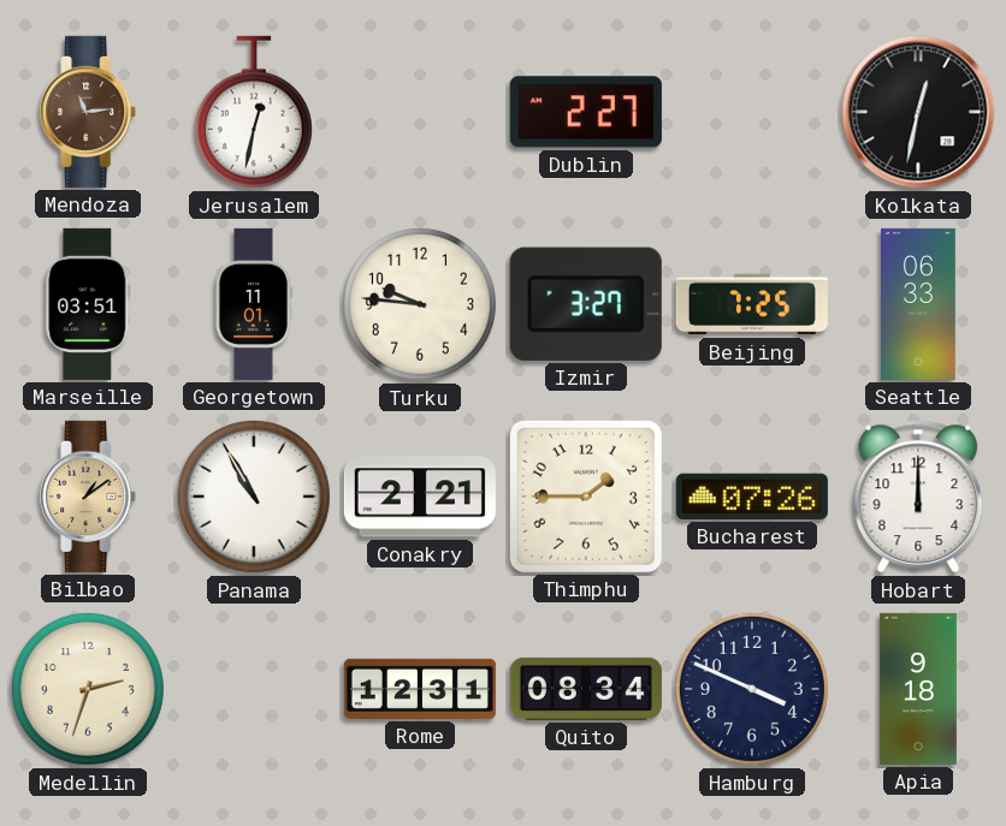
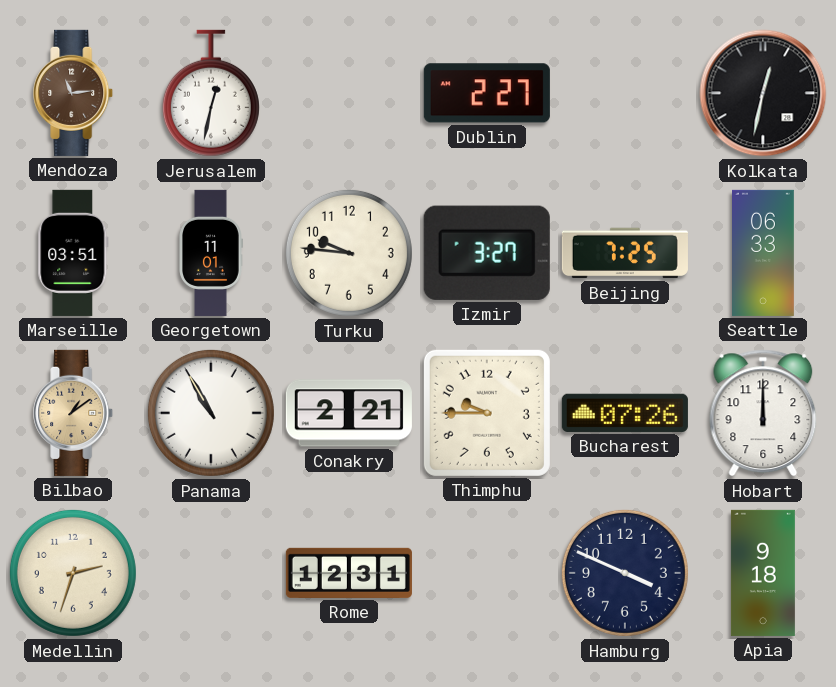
Thimphu: 1:45 -> 9:45
Quito: 08:34 -> none
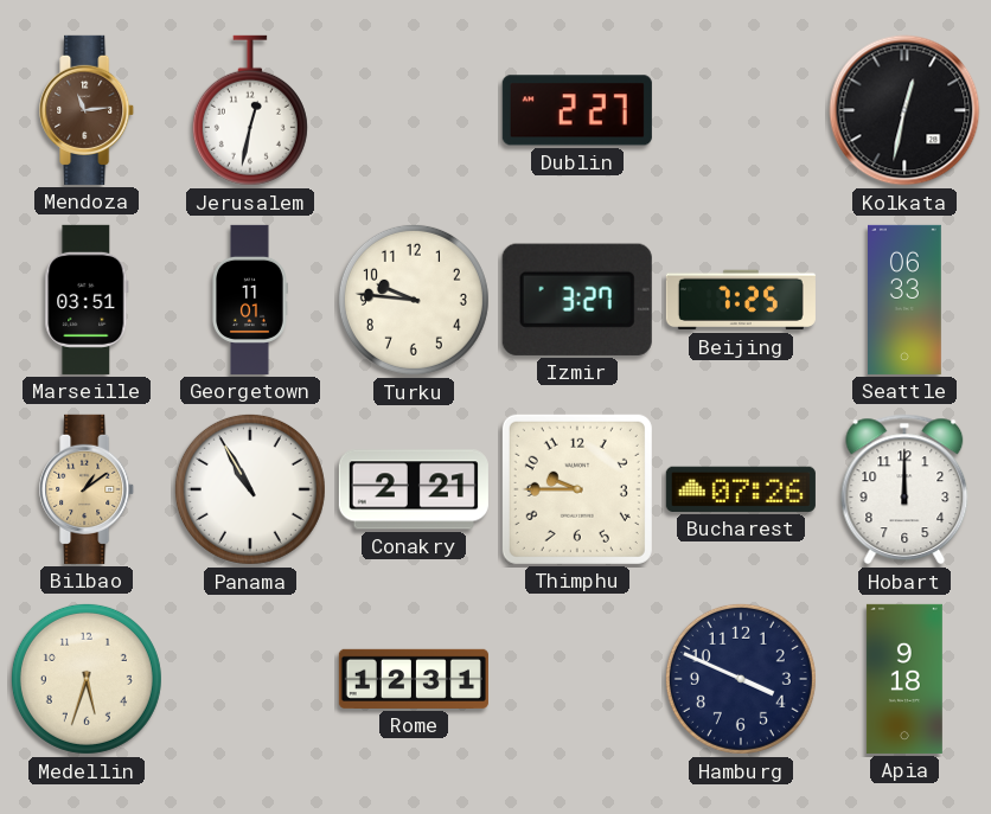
Medellin: 2:33 -> 5:33
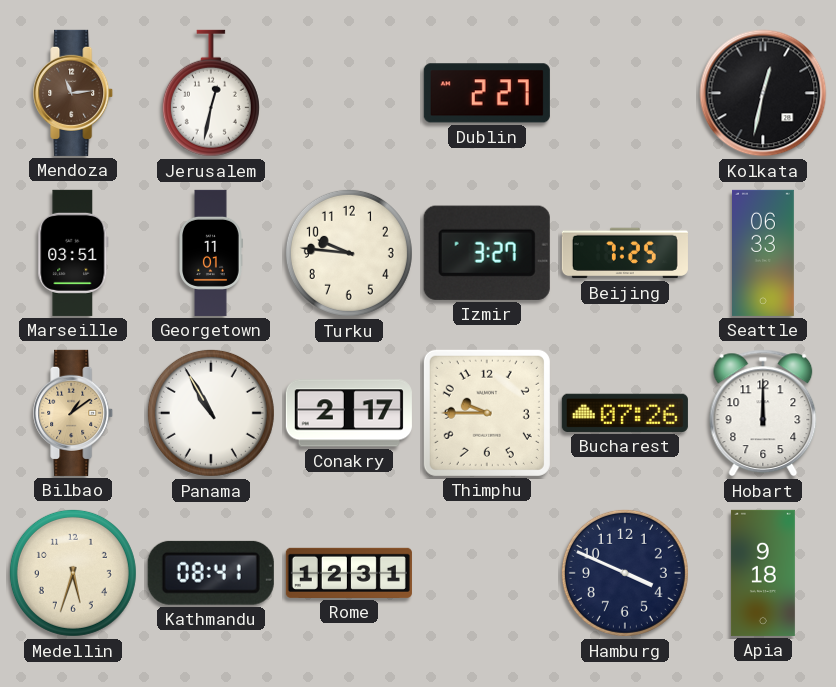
Conakry: 2:21 -> 2:17
Kathmandu: none -> 08:41
